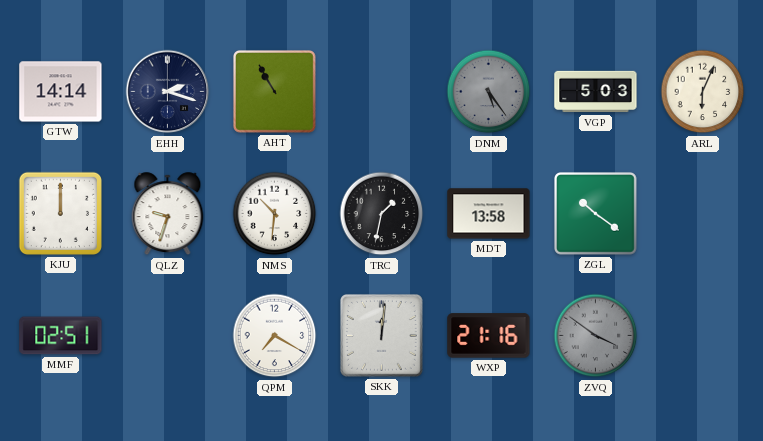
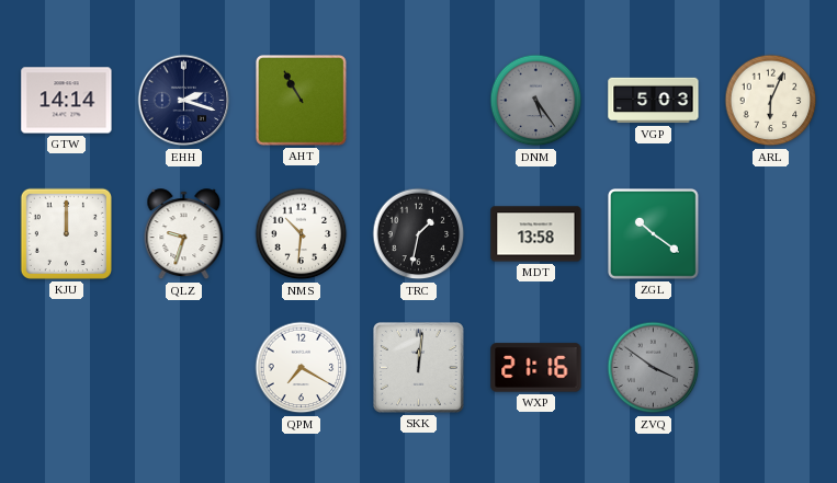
MMF: 02:51 -> none
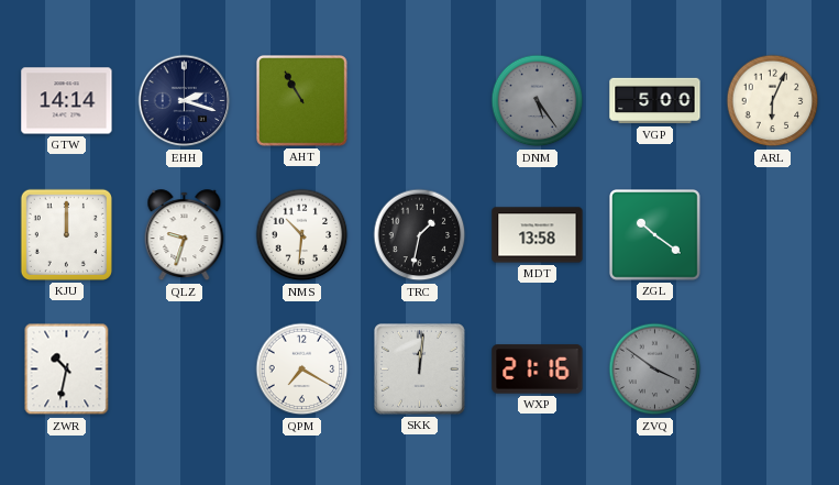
VGP: 5:03 -> 5:00
ZWR: none -> 10:32
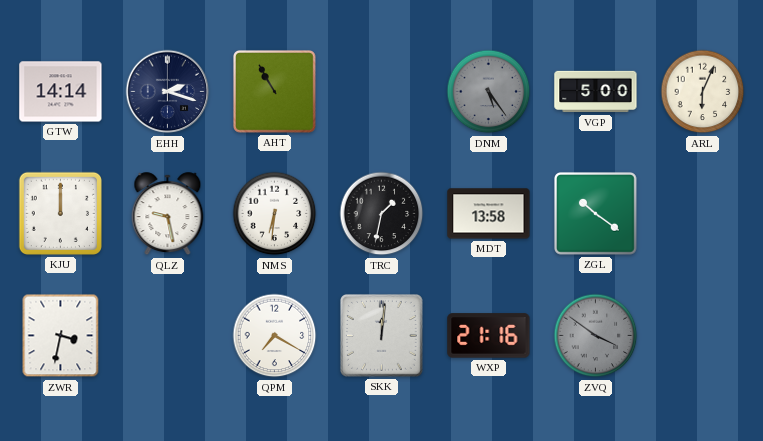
QLZ: 9:33 -> 9:28
NMS: 10:31 -> 6:31
ZWR: 10:32 -> 3:32
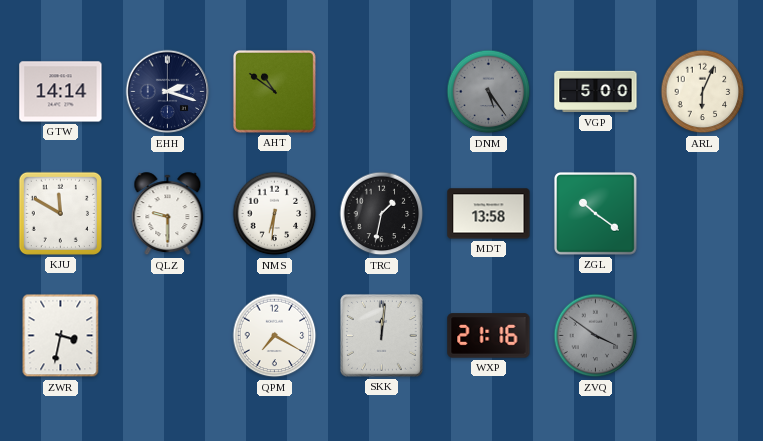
AHT: 10:55 -> 10:51
KJU: 12:00 -> 11:50
QLZ: 9:28 -> 9:30
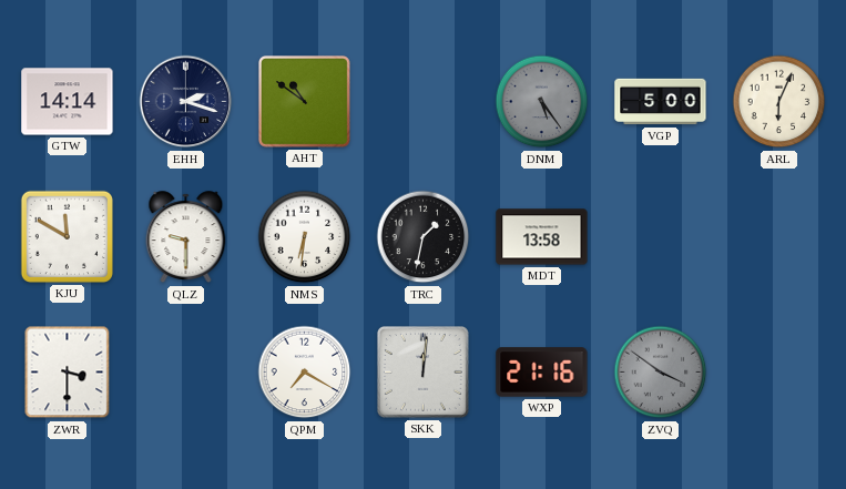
ZGL: 10:21 -> none
ZWR: 3:32 -> 3:30
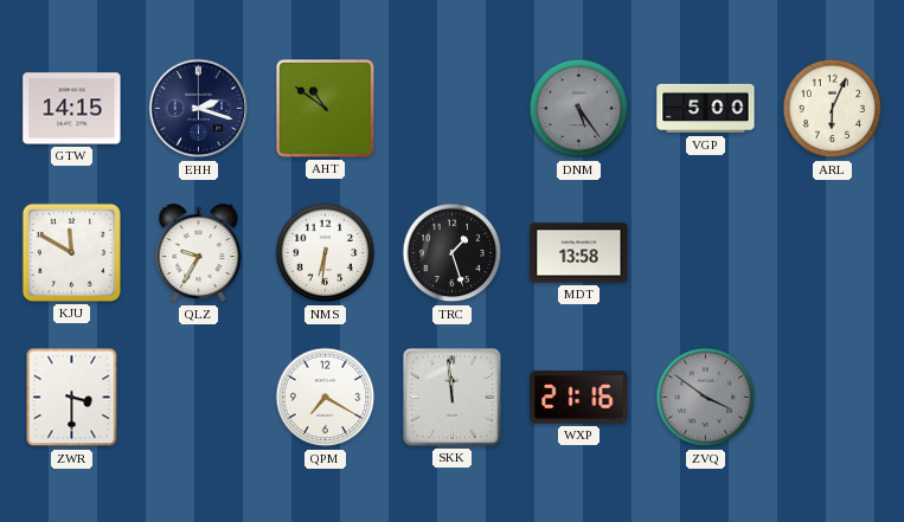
GTW: 14:14 -> 14:15
QLZ: 9:30 -> 9:35
TRC: 1:32 -> 1:27
SKK: 12:01 -> 11:59
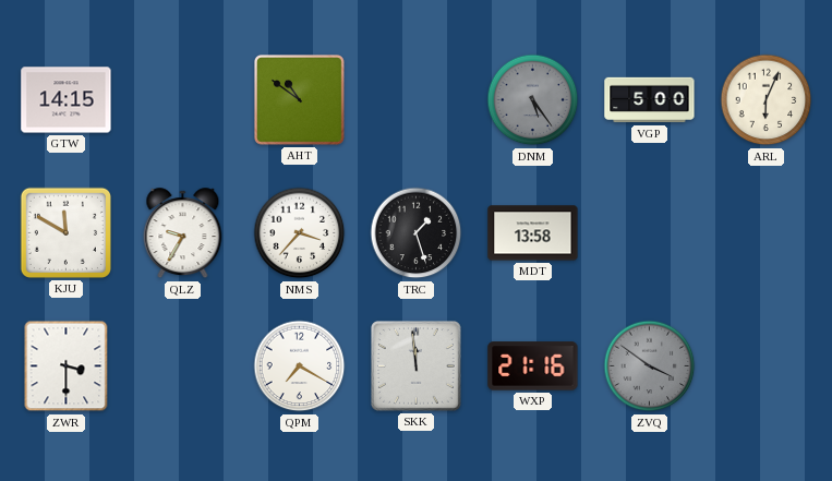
EHH: 2:18 -> none
NMS: 6:31 -> 3:37
